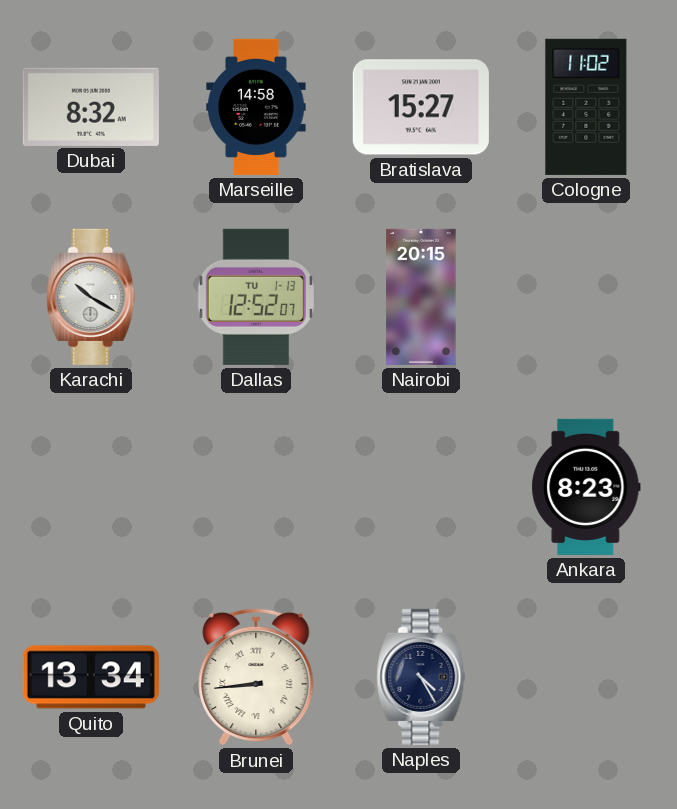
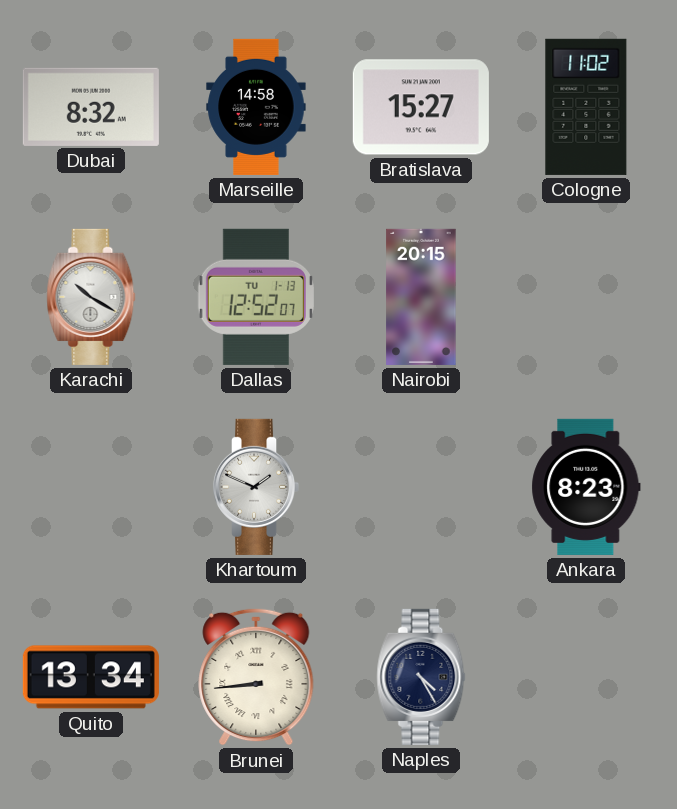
Khartoum: none -> 1:49
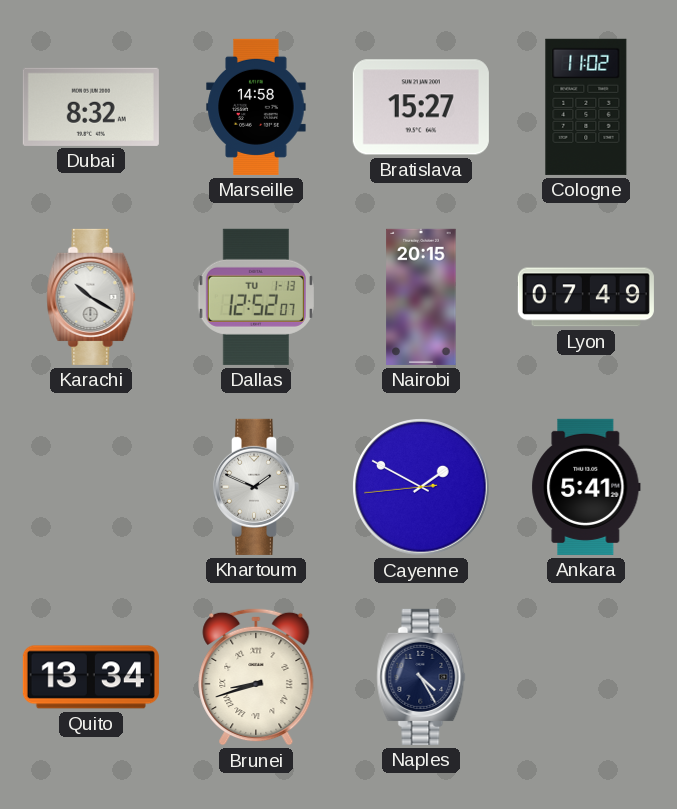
Lyon: none -> 07:49
Cayenne: none -> 1:49
Ankara: 8:23 -> 5:41
Brunei: 8:44 -> 8:42
